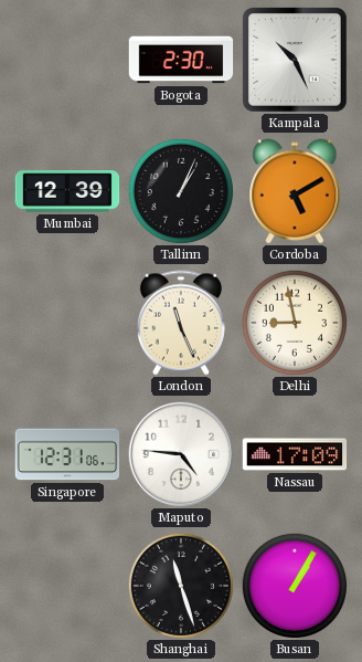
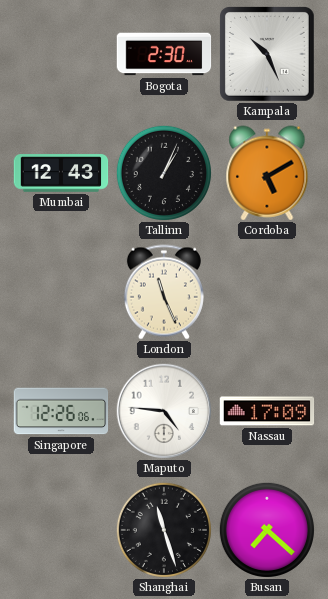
Mumbai: 12:39 -> 12:43
Delhi: 8:58 -> none
Singapore: 12:31 -> 12:26
Busan: 1:05 -> 7:22
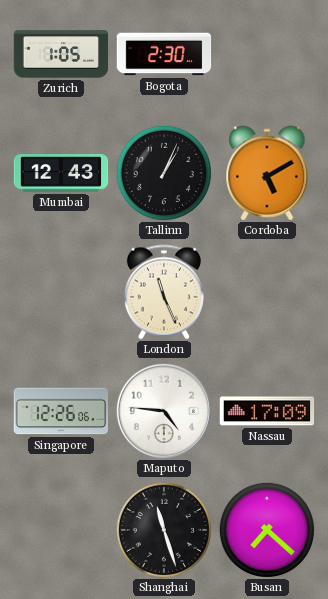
Zurich: none -> 1:05
Kampala: 10:26 -> none
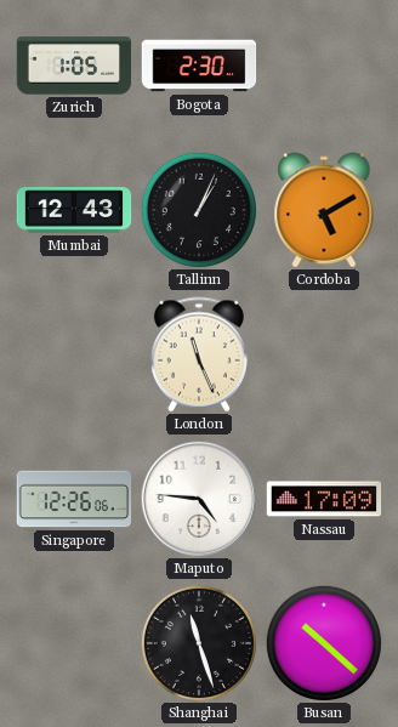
Busan: 7:22 -> 10:22
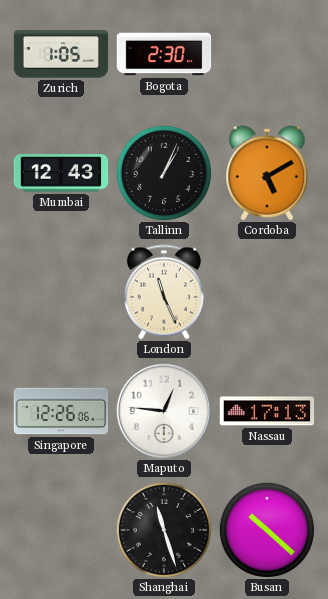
Maputo: 4:46 -> 12:46
Nassau: 17:09 -> 17:13
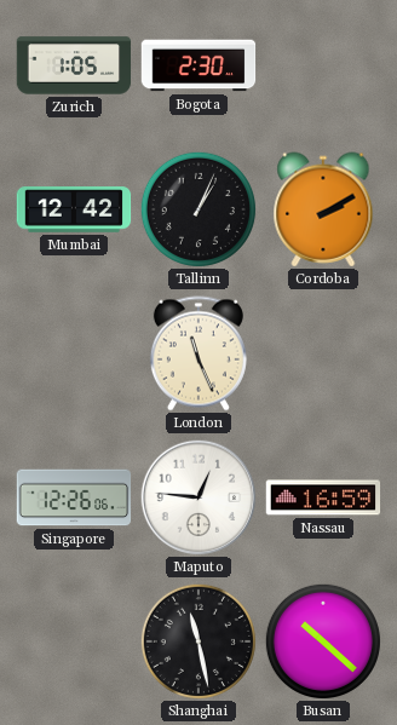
Mumbai: 12:43 -> 12:42
Cordoba: 5:10 -> 2:10
Nassau: 17:13 -> 16:59
Shanghai: 11:27 -> 11:28
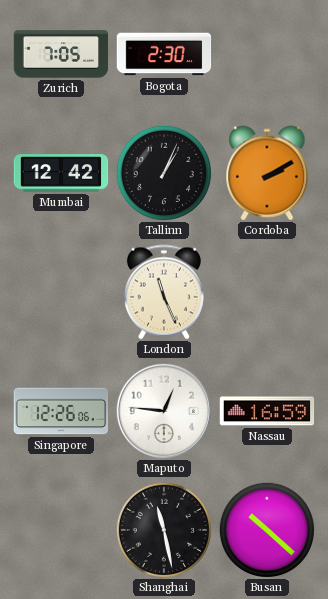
Zurich: 1:05 -> 7:05
